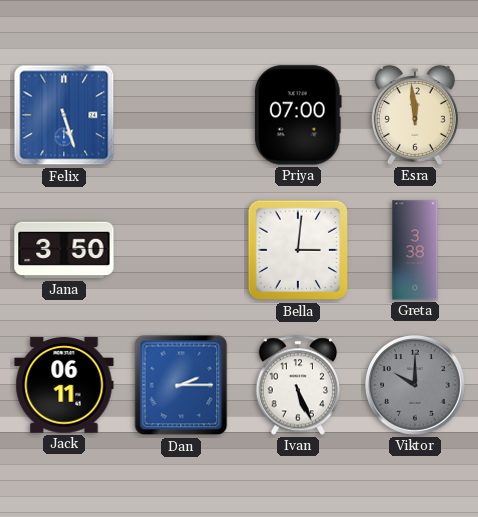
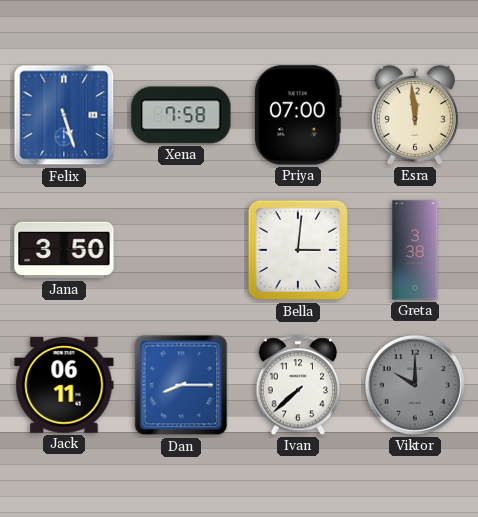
Xena: none -> 7:58
Dan: 2:15 -> 8:15
Ivan: 5:26 -> 7:38
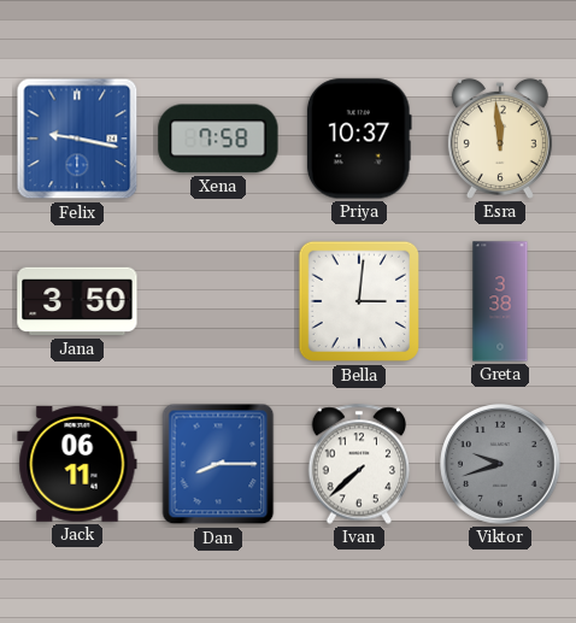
Felix: 5:27 -> 9:17
Priya: 07:00 -> 10:37
Viktor: 10:00 -> 9:42
